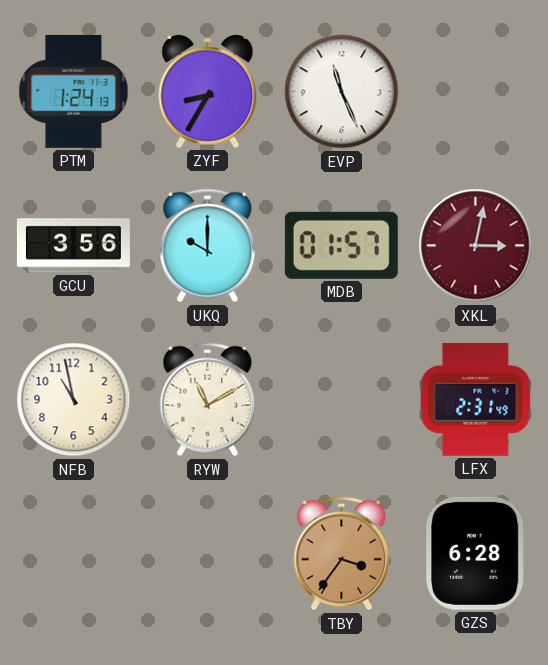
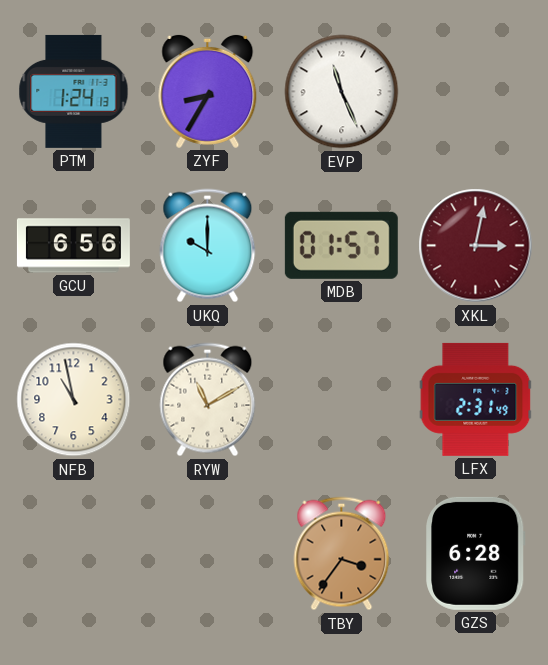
GCU: 3:56 -> 6:56
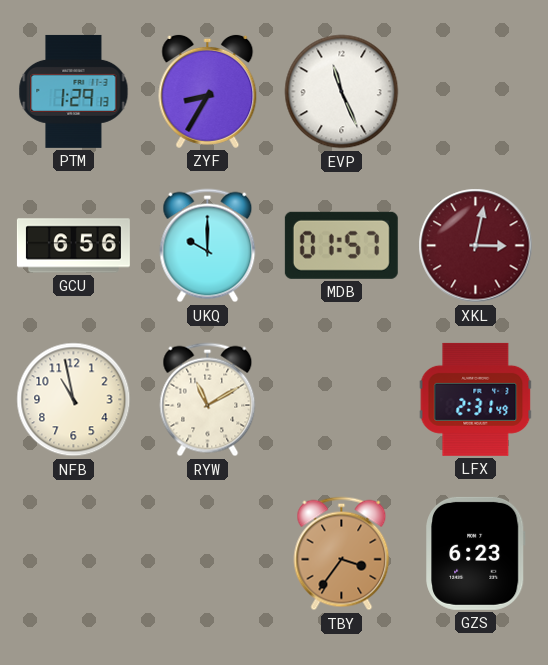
PTM: 1:24 -> 1:29
GZS: 6:28 -> 6:23
